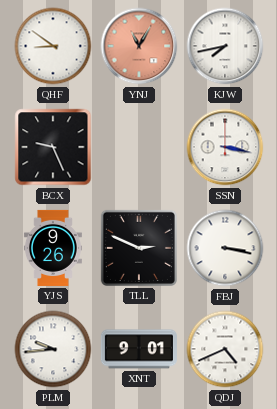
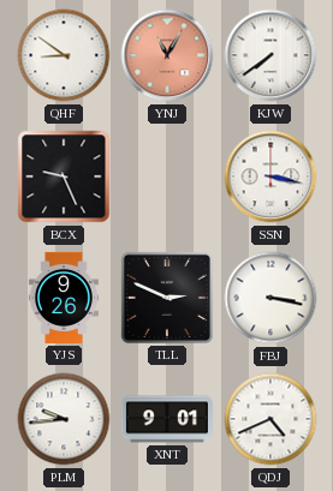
KJW: 7:43 -> 7:39
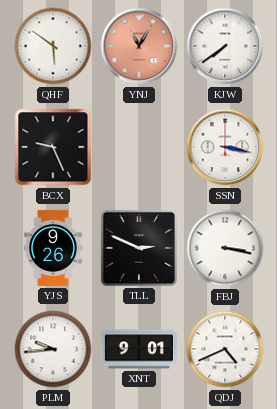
QHF: 8:51 -> 5:51
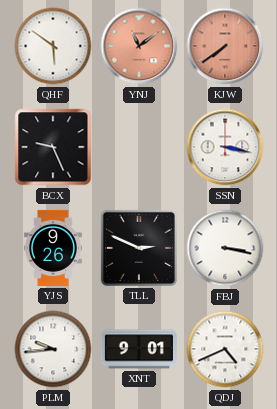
YNJ: 11:05 -> 11:09
KJW dial: white -> salmon
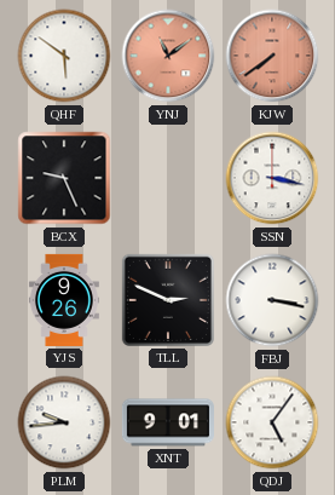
QDJ: 4:41 -> 5:06
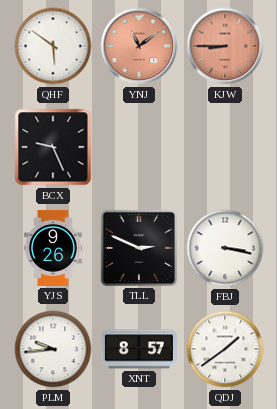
KJW: 7:39 -> 8:45
SSN: 3:17 -> none
XNT: 9:01 -> 8:57
QDJ: 5:06 -> 1:39
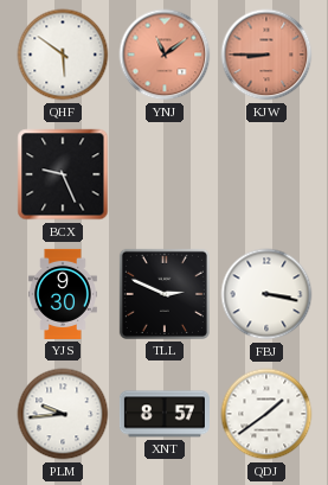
YJS: 9:26 -> 9:30
